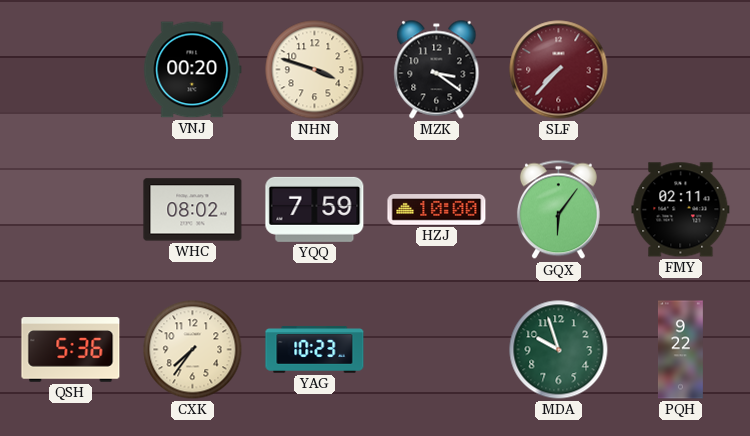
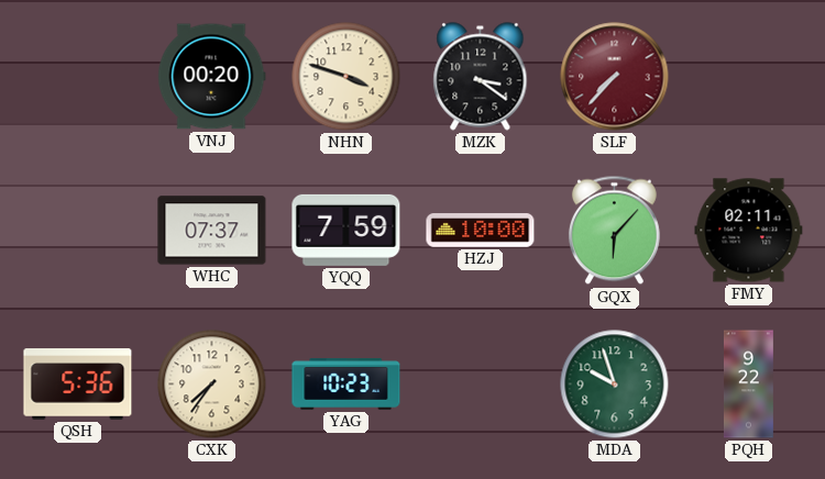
WHC: 08:02 -> 07:37
GQX: 6:06 -> 6:07
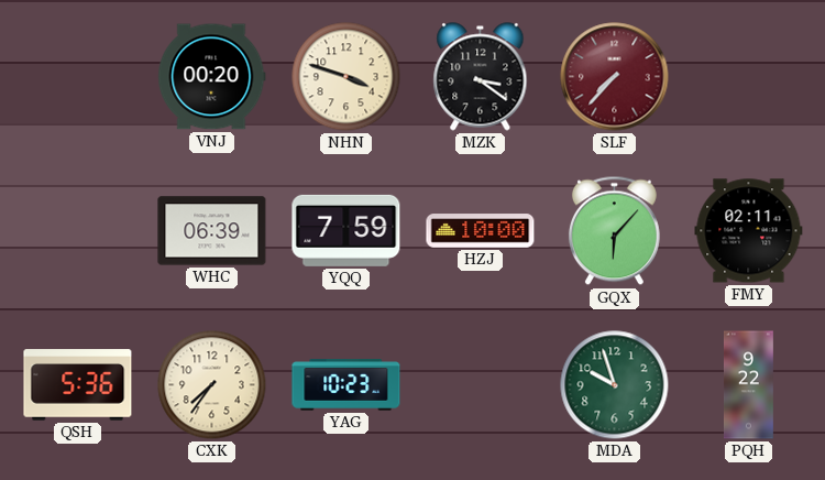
WHC: 07:37 -> 06:39
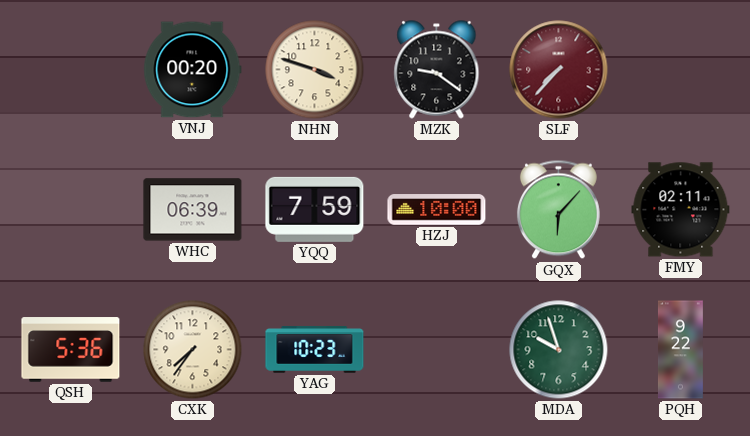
MZK: 3:21 -> 9:21
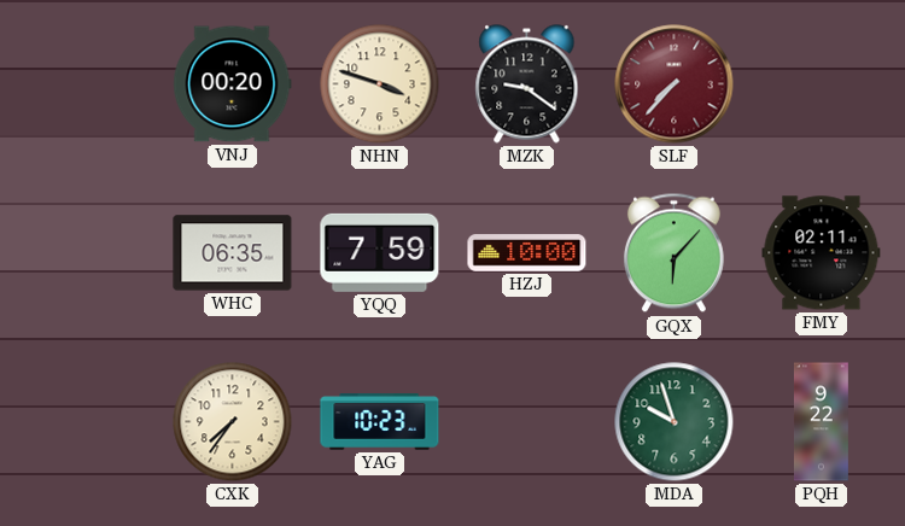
WHC: 06:39 -> 06:35
QSH: 5:36 -> none
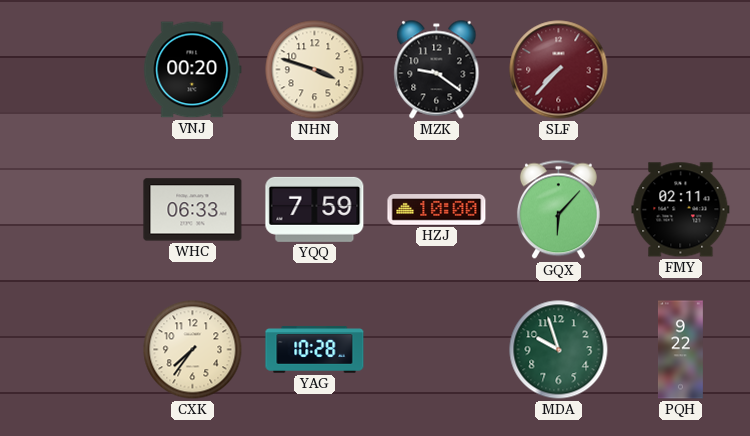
WHC: 06:35 -> 06:33
YAG: 10:23 -> 10:28
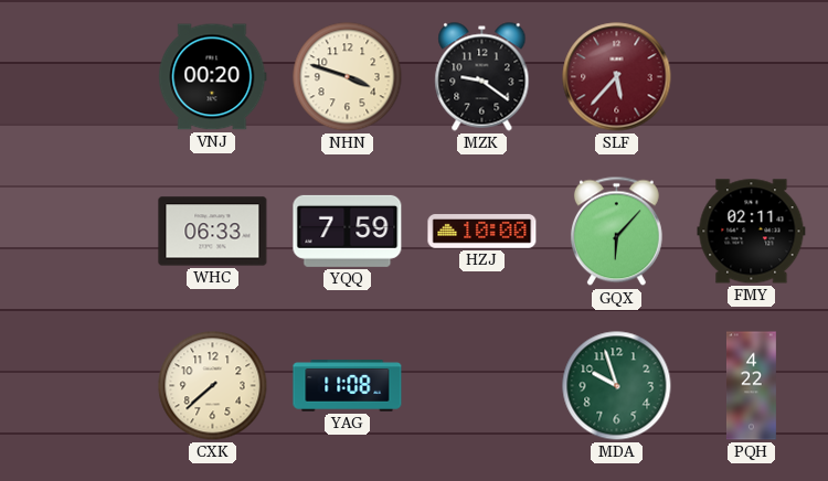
SLF: 7:37 -> 5:37
CXK: 7:36 -> 7:38
YAG: 10:28 -> 11:08
PQH: 9:22 -> 4:22
